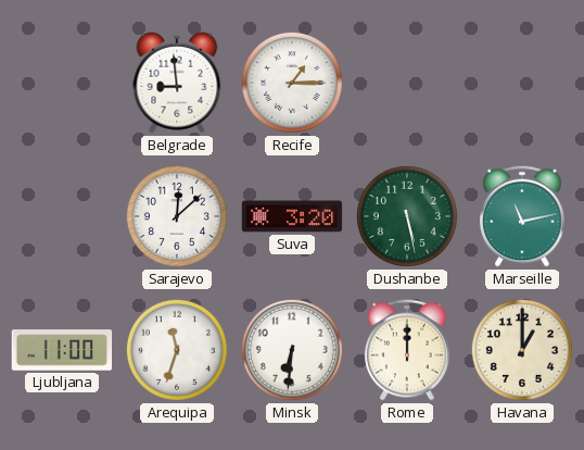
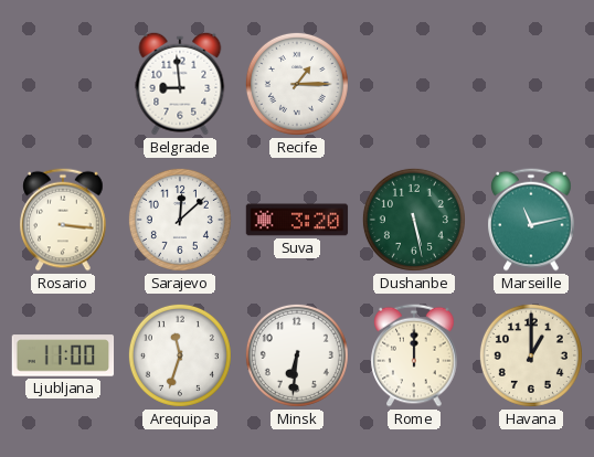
Rosario: none -> 3:16
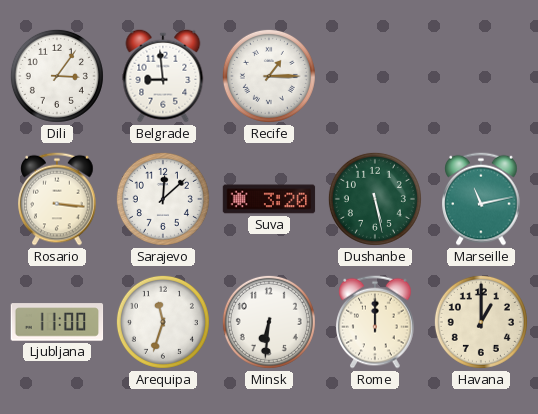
Dili: none -> 3:06
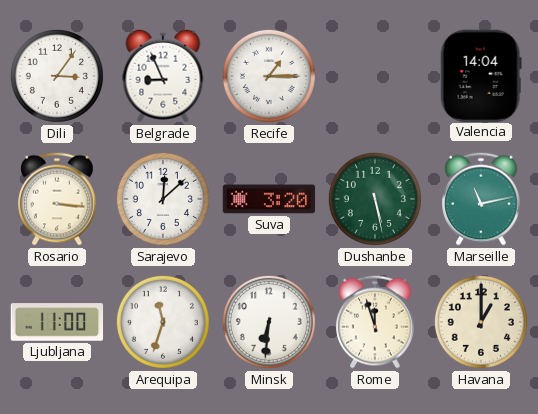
Belgrade: 8:59 -> 8:56
Valencia: none -> 14:04
Rome: 12:00 -> 11:57
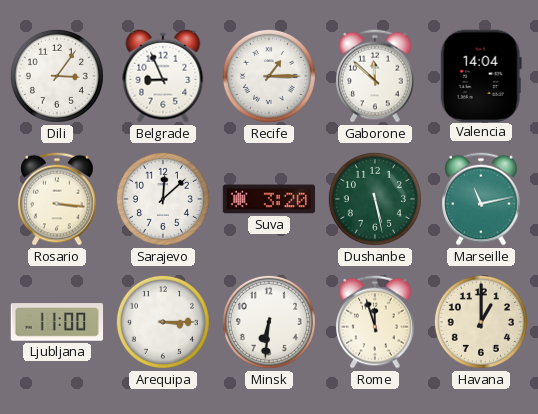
Gaborone: none -> 11:52
Arequipa: 11:33 -> 3:15
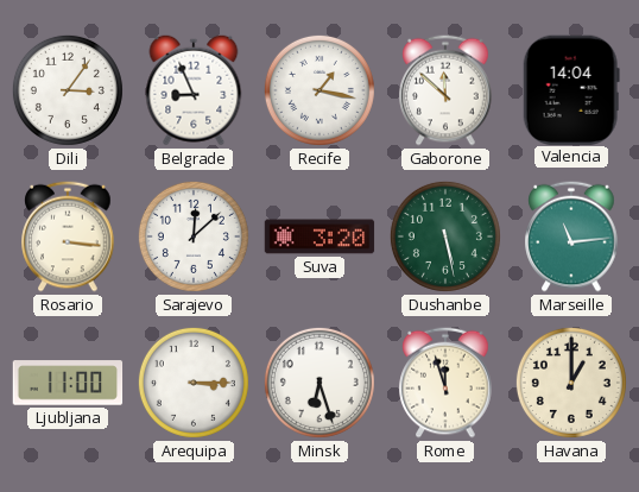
Recife: 1:15 -> 1:17
Marseille: 11:13 -> 11:14
Minsk: 6:31 -> 6:27
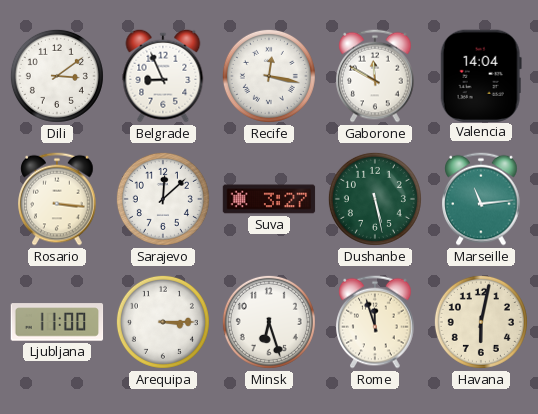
Dili: 3:06 -> 3:09
Recife: 1:17 -> 12:17
Gaborone: 11:52 -> 11:50
Suva: 3:20 -> 3:27
Havana: 1:00 -> 6:02
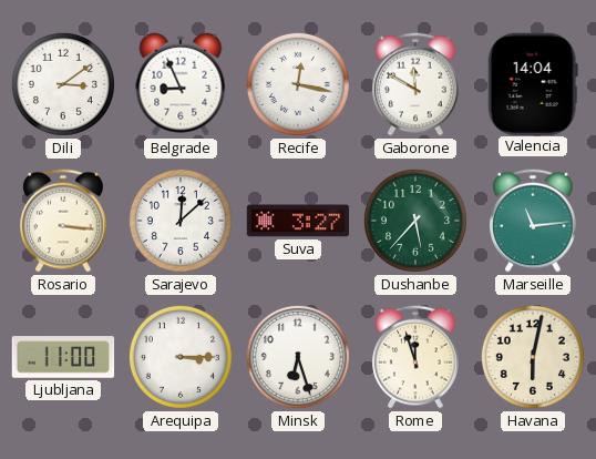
Dushanbe: 5:28 -> 5:37
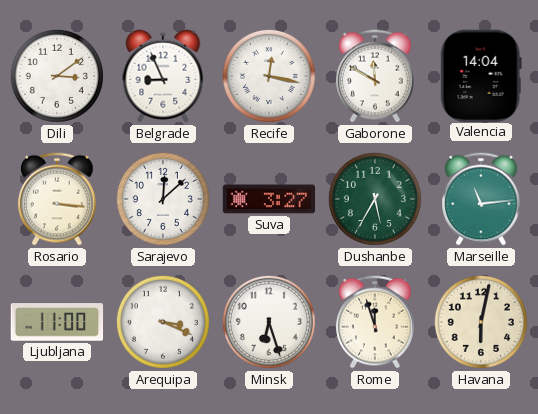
Dushanbe: 5:37 -> 5:35
Arequipa: 3:15 -> 3:19
